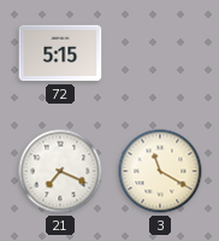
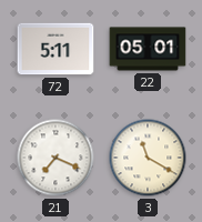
72: 5:15 -> 5:11
22: none -> 05:01
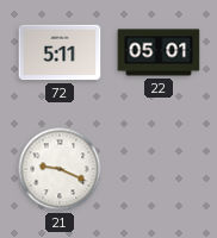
21: 7:19 -> 9:19
3: 11:20 -> none
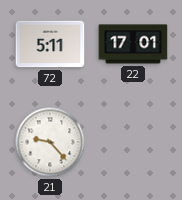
22: 05:01 -> 17:01
21: 9:19 -> 9:23
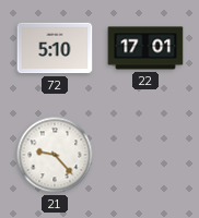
72: 5:11 -> 5:10
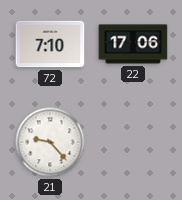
72: 5:10 -> 7:10
22: 17:01 -> 17:06
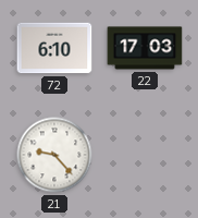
72: 7:10 -> 6:10
22: 17:06 -> 17:03
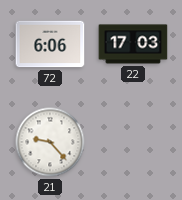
72: 6:10 -> 6:06
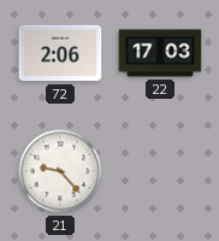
72: 6:06 -> 2:06
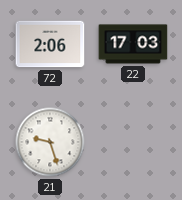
21: 9:23 -> 9:27
